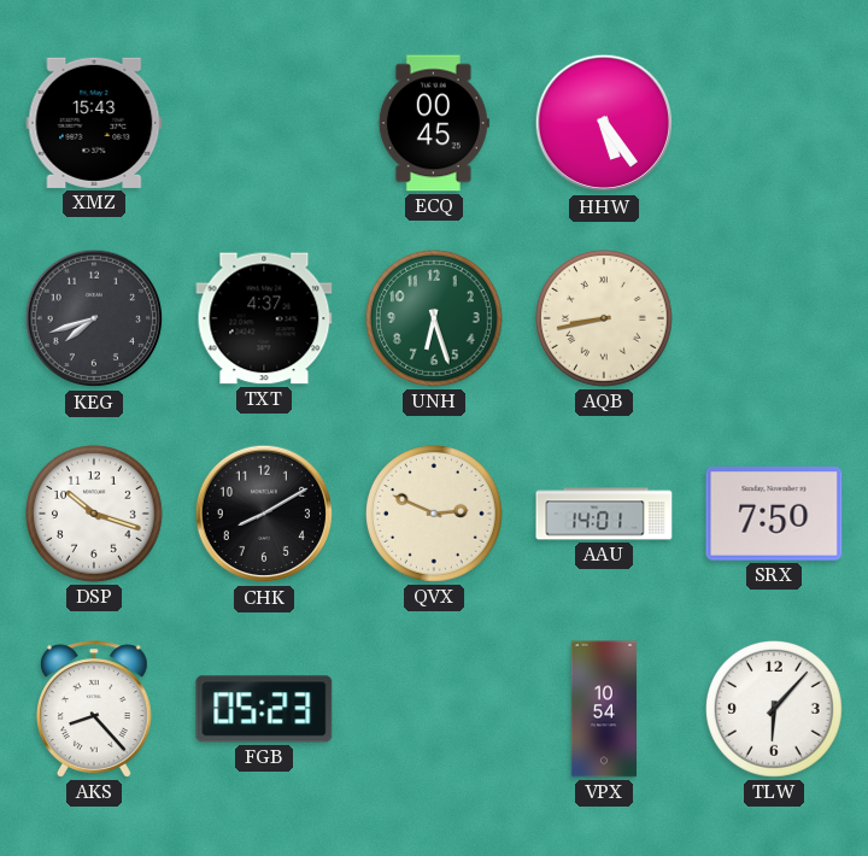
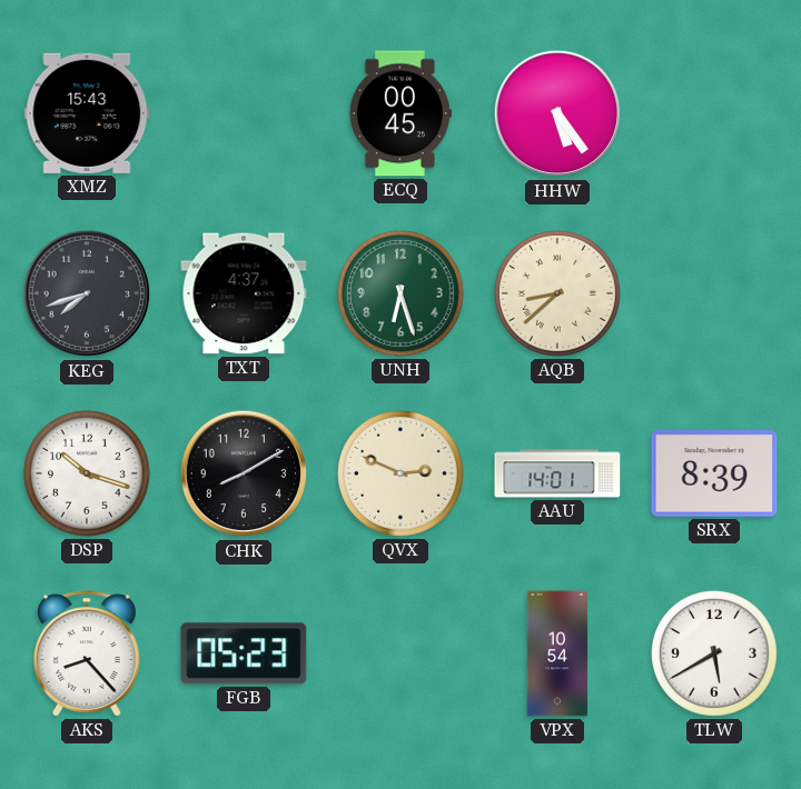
AQB: 8:43 -> 8:38
SRX: 7:50 -> 8:39
TLW: 6:07 -> 5:40
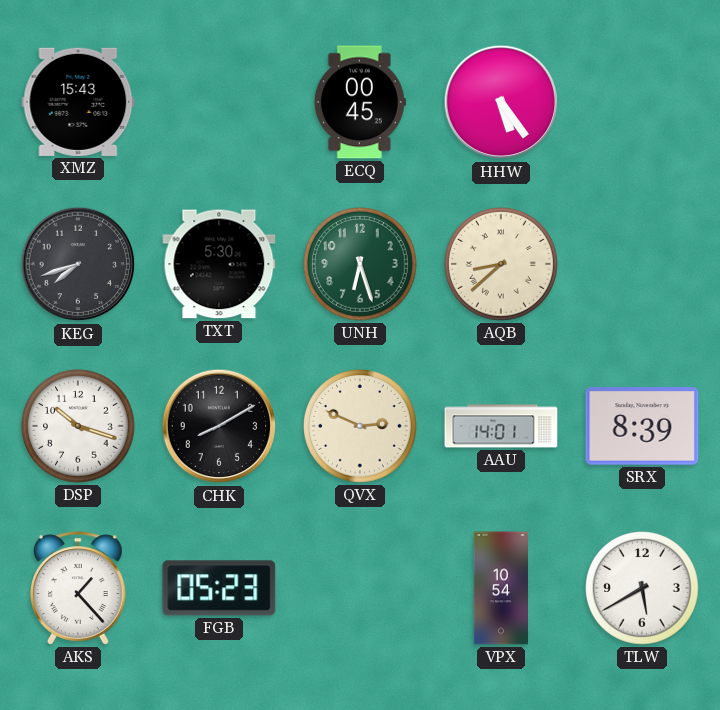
TXT: 4:37 -> 5:30
AKS: 8:23 -> 1:23
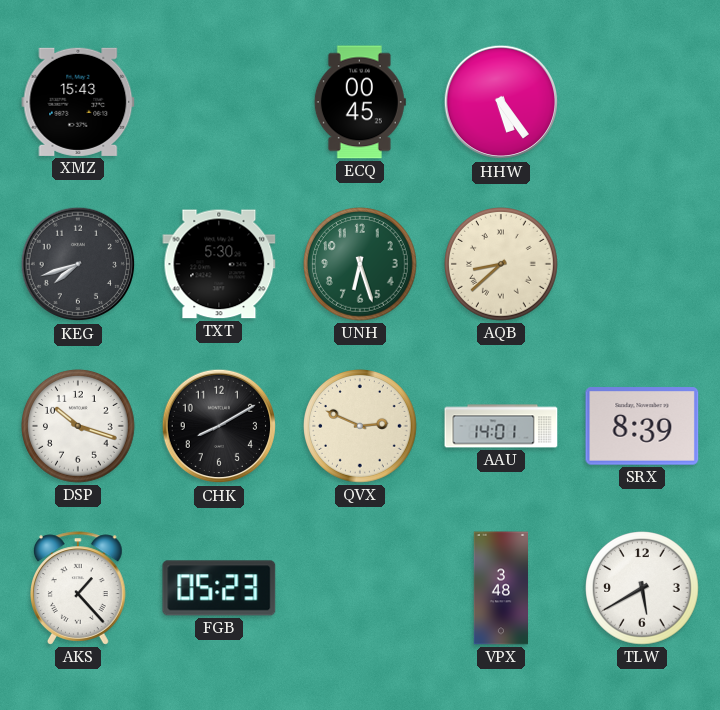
VPX: 10:54 -> 3:48
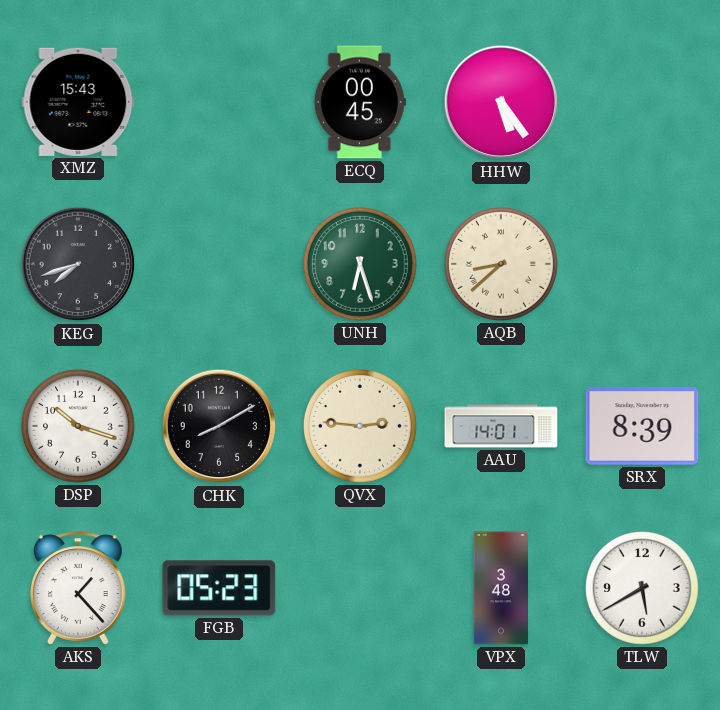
TXT: 5:30 -> none
QVX: 2:49 -> 2:46
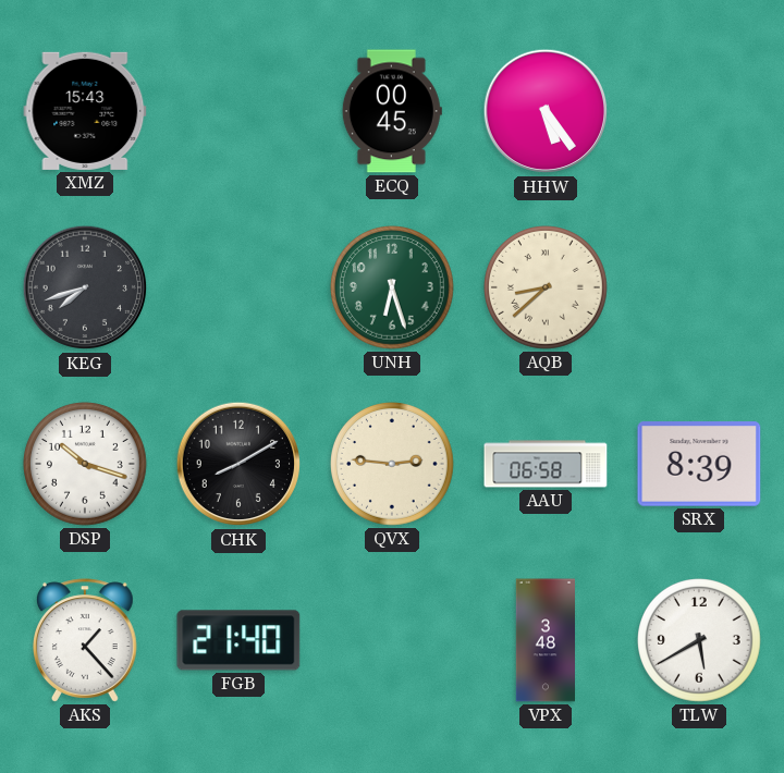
AAU: 14:01 -> 06:58
FGB: 05:23 -> 21:40
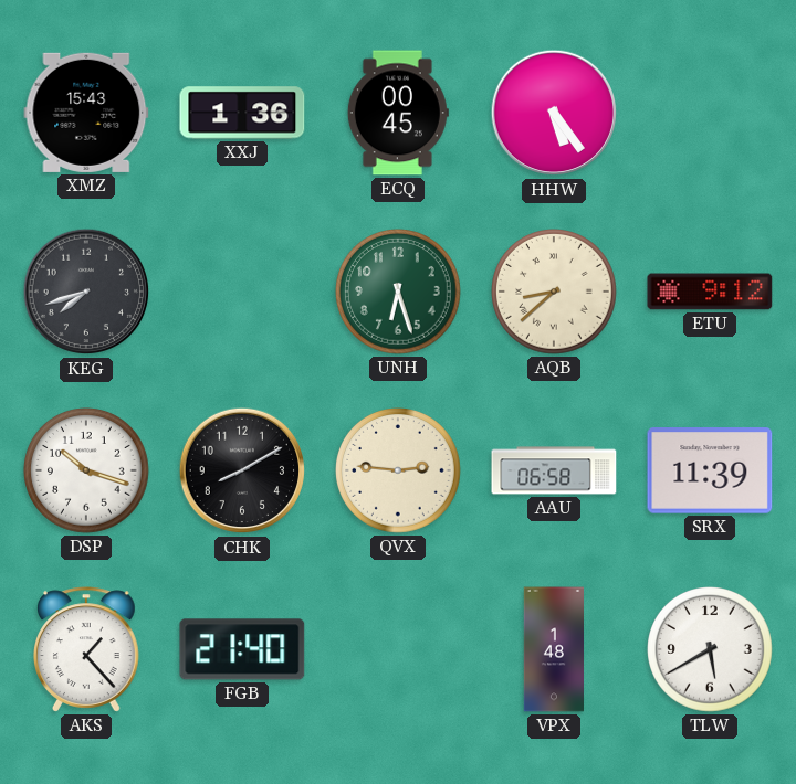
XXJ: none -> 1:36
ETU: none -> 9:12
SRX: 8:39 -> 11:39
VPX: 3:48 -> 1:48
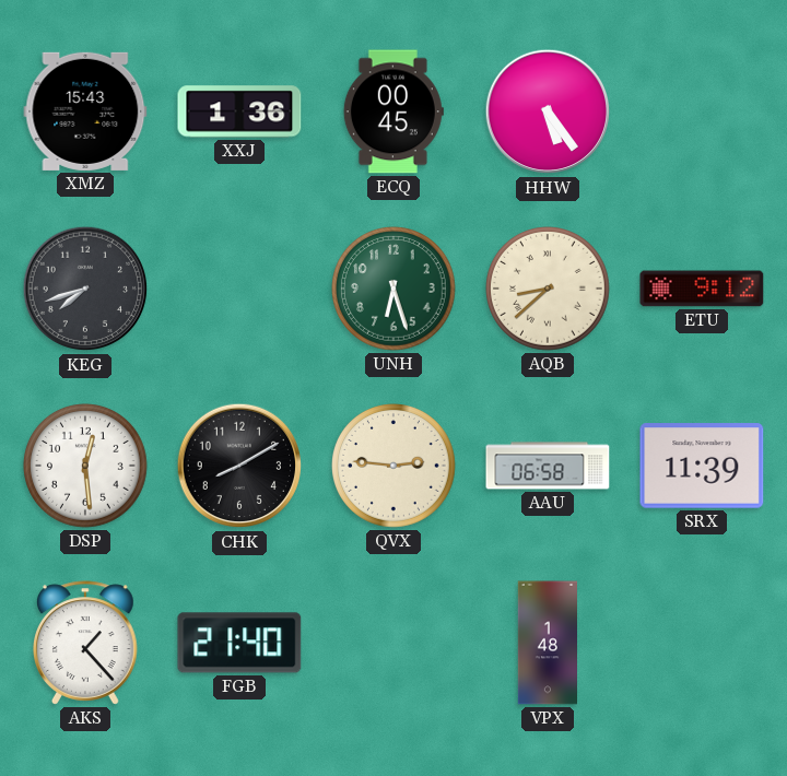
DSP: 10:18 -> 12:29
TLW: 5:40 -> none
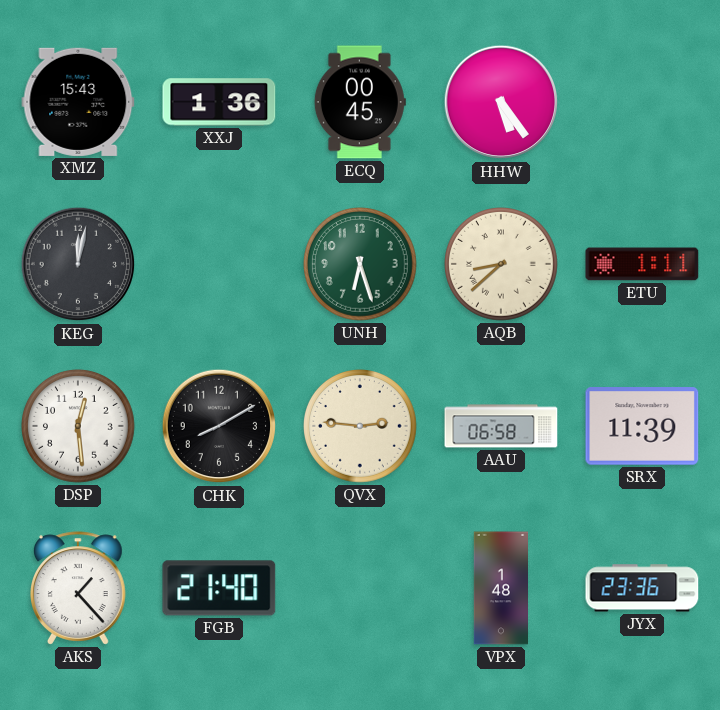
KEG: 7:42 -> 12:02
ETU: 9:12 -> 1:11
JYX: none -> 23:36
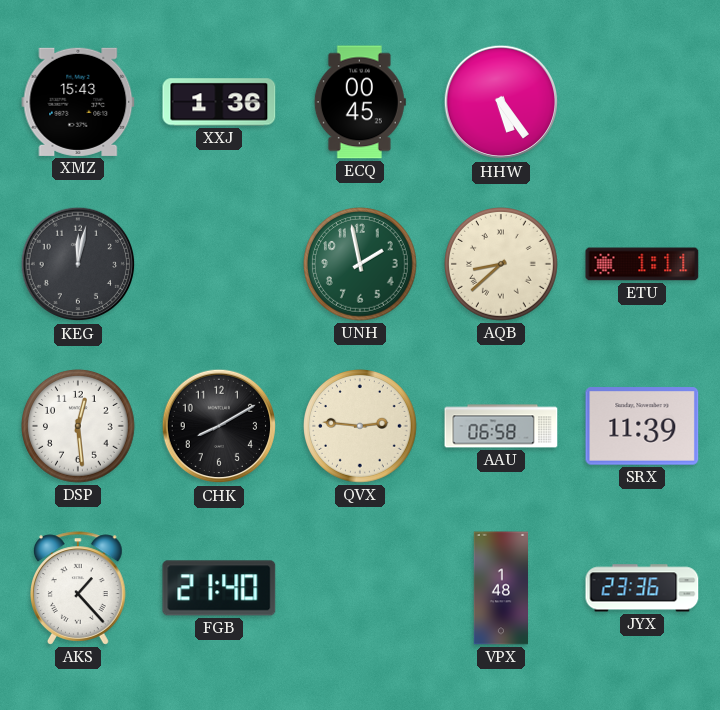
UNH: 6:27 -> 1:58
